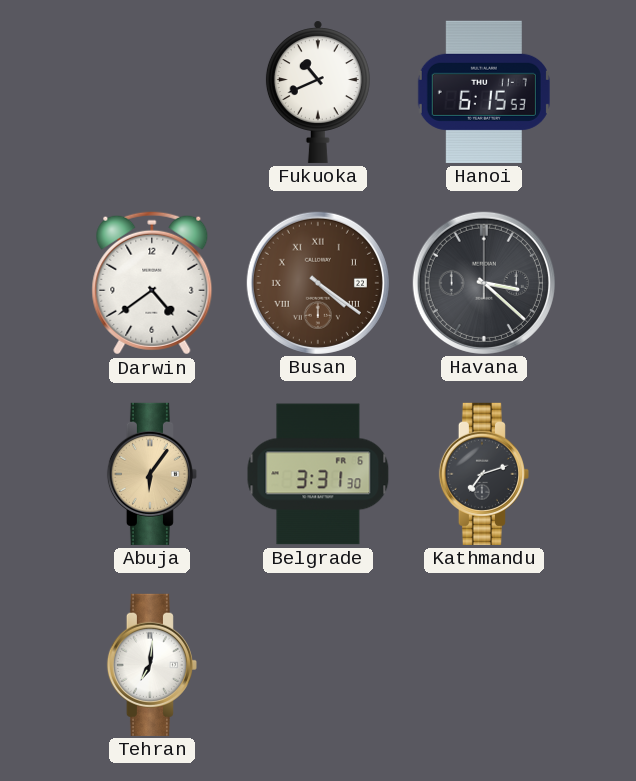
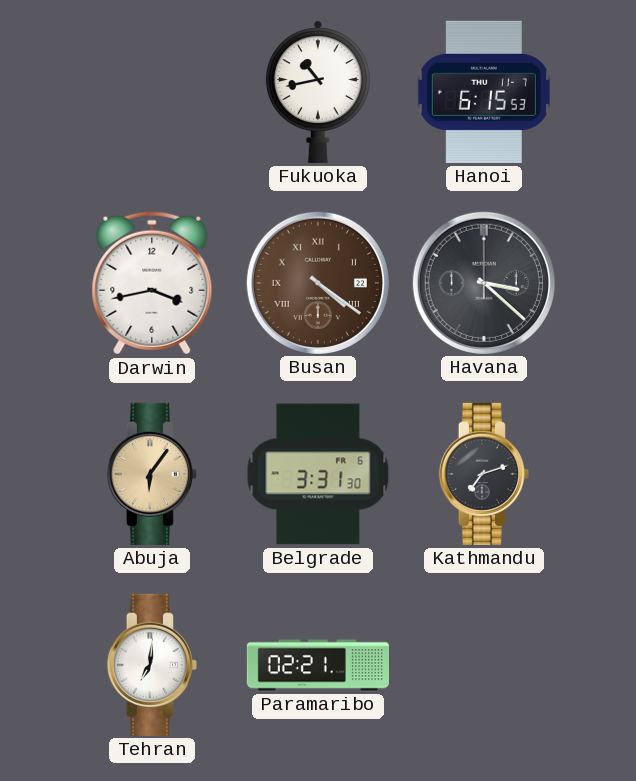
Fukuoka: 10:41 -> 10:43
Darwin: 4:39 -> 3:43
Paramaribo: none -> 02:21
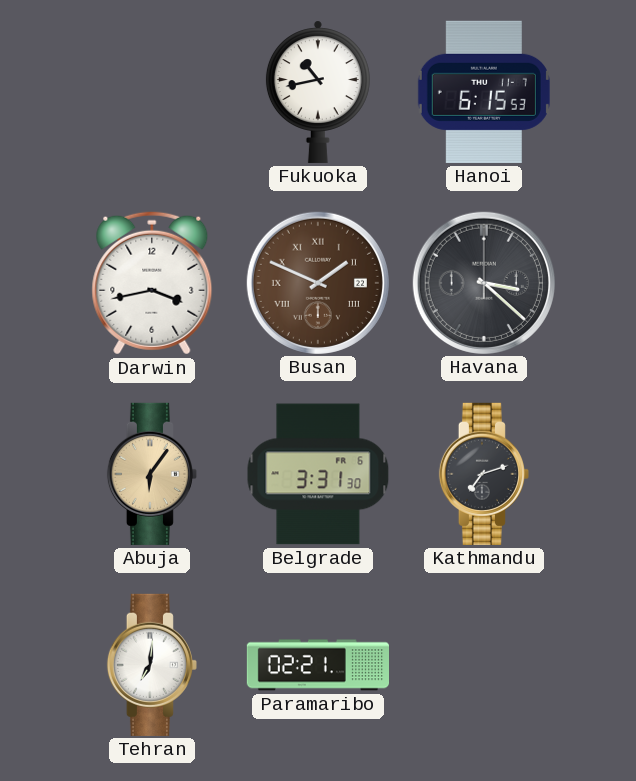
Busan: 4:21 -> 1:49
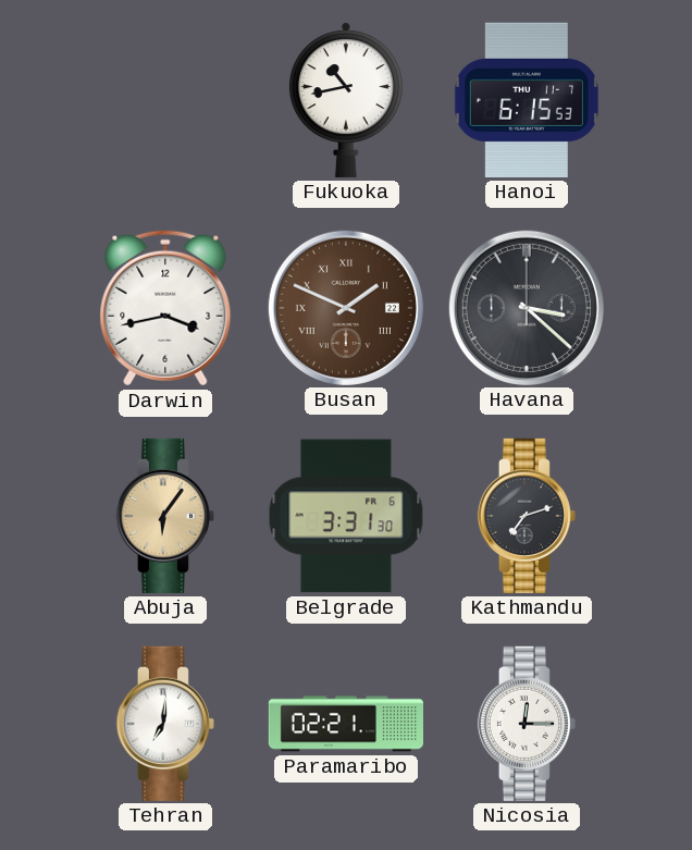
Nicosia: none -> 12:15
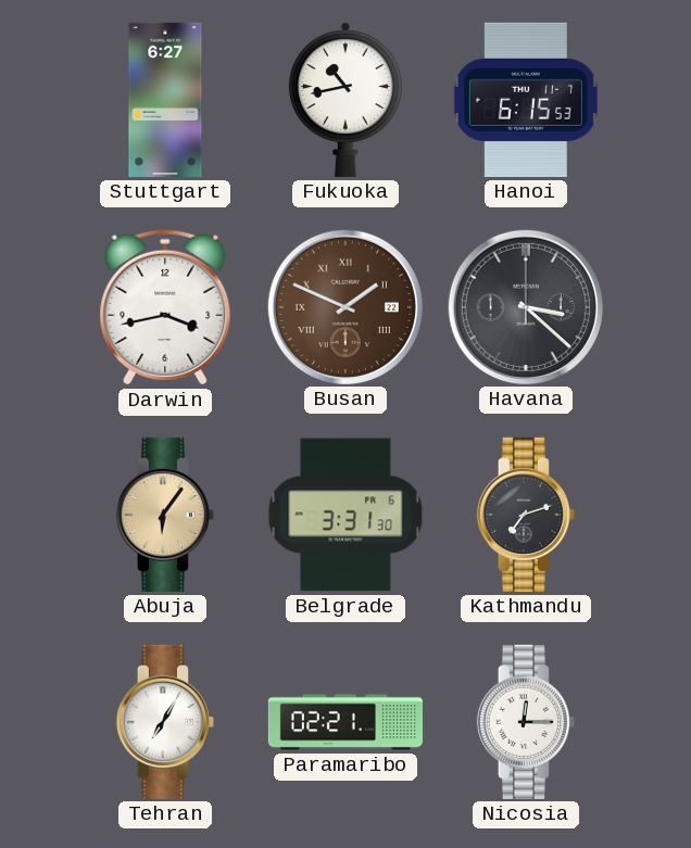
Stuttgart: none -> 6:27
Tehran: 7:01 -> 7:05
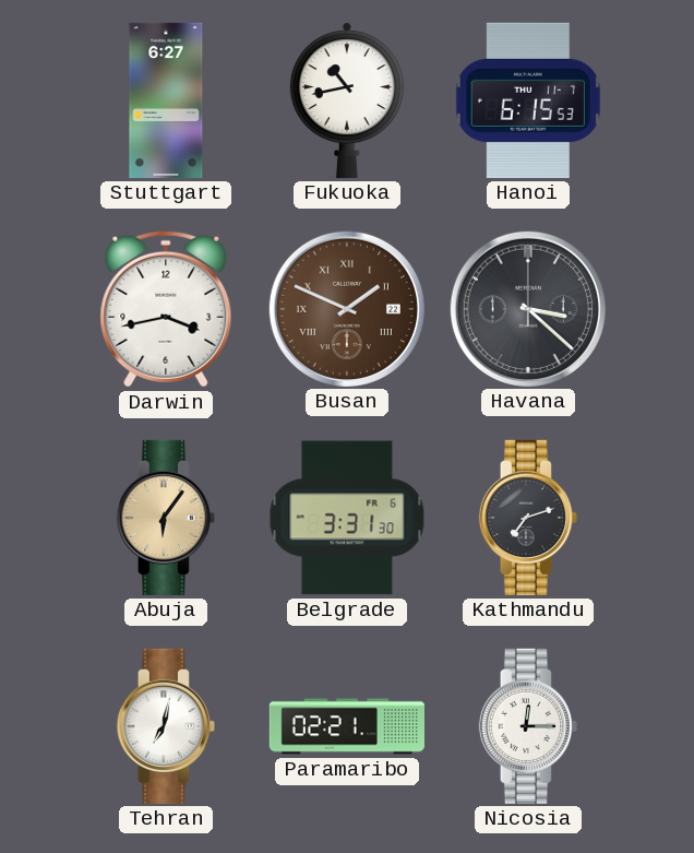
Tehran: 7:05 -> 7:02
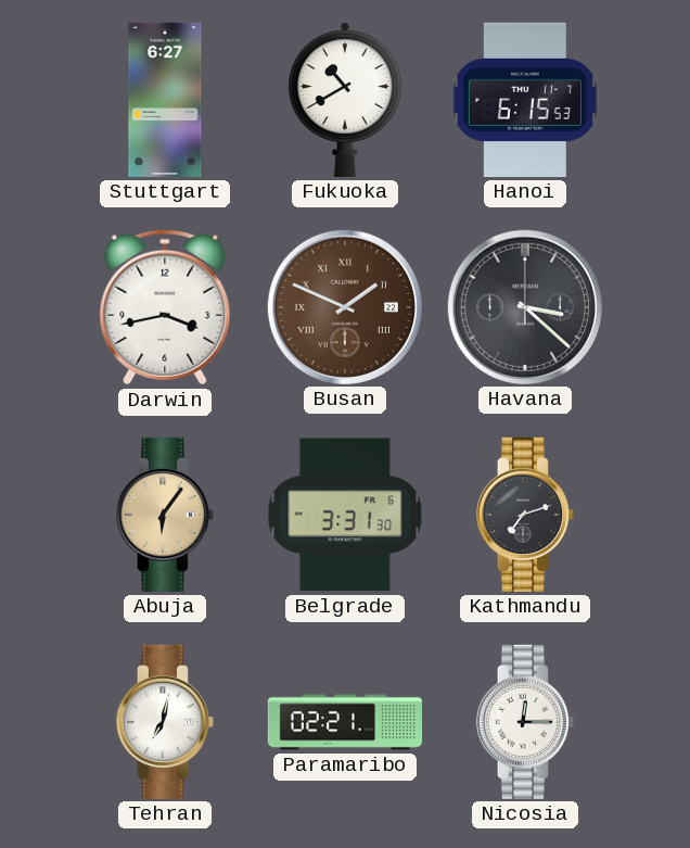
Fukuoka: 10:43 -> 10:40
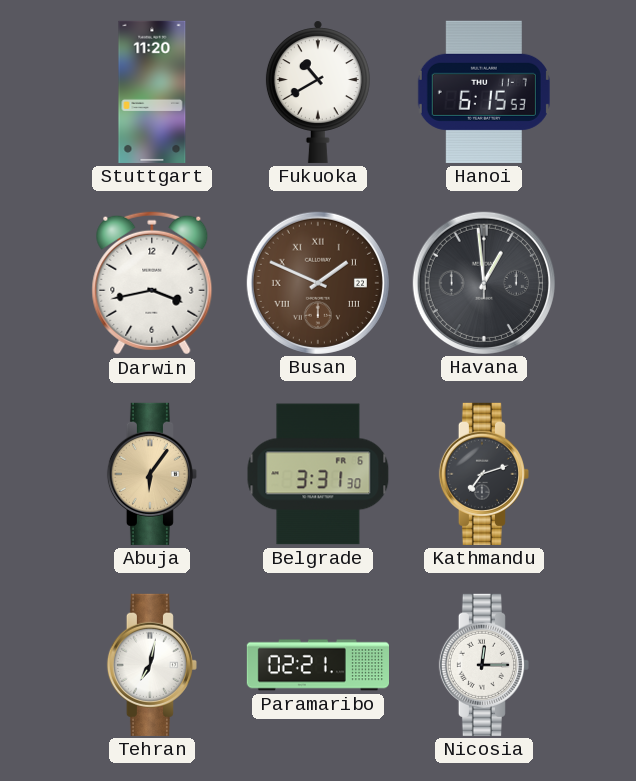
Stuttgart: 6:27 -> 11:20
Havana: 3:22 -> 12:59
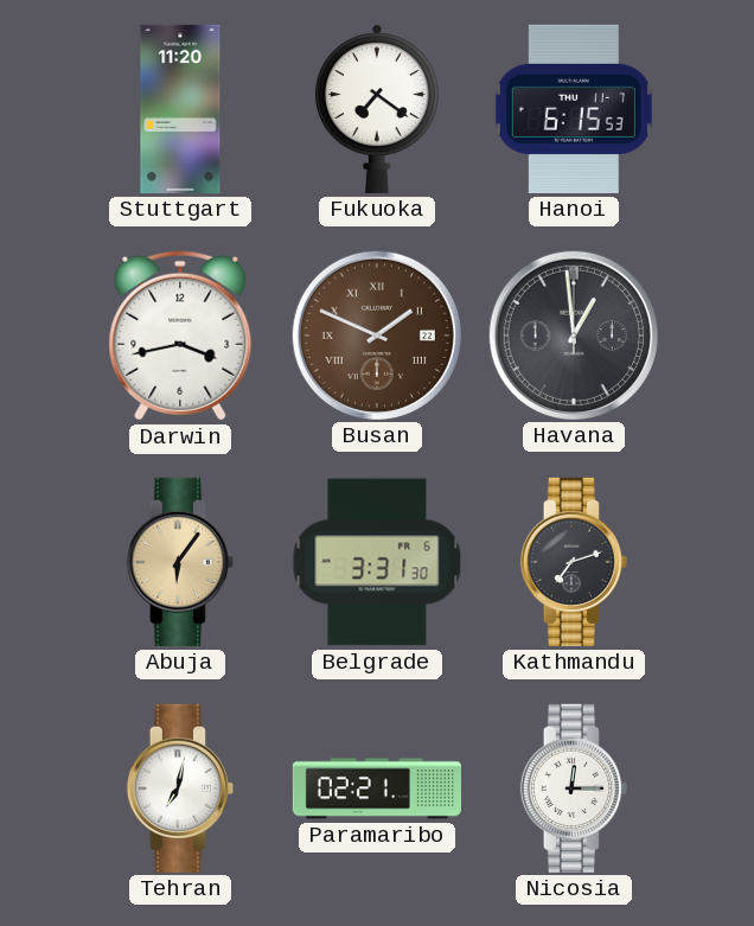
Fukuoka: 10:40 -> 7:21
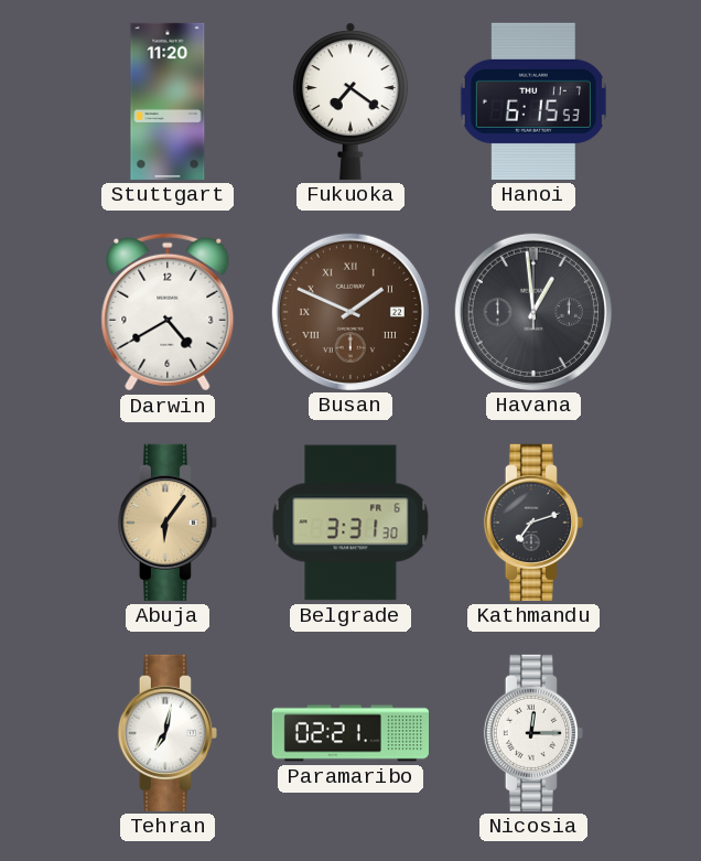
Darwin: 3:43 -> 4:40
